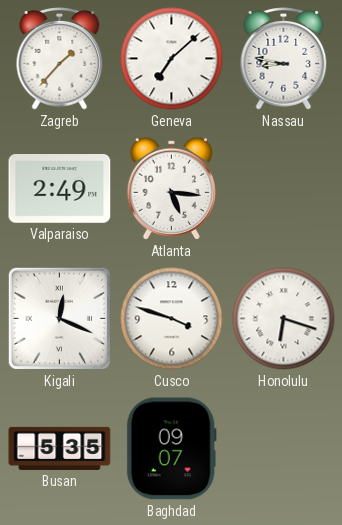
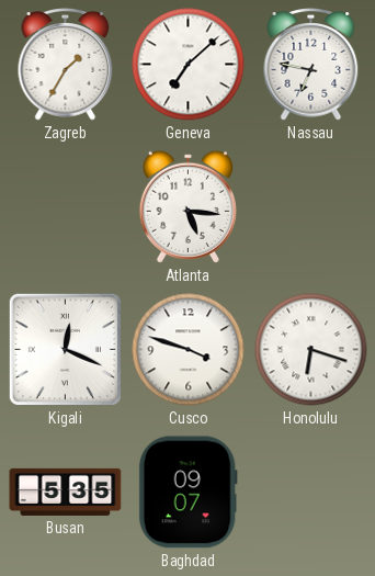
Zagreb: 1:37 -> 1:35
Nassau: 8:47 -> 6:47
Valparaiso: 2:49 -> none
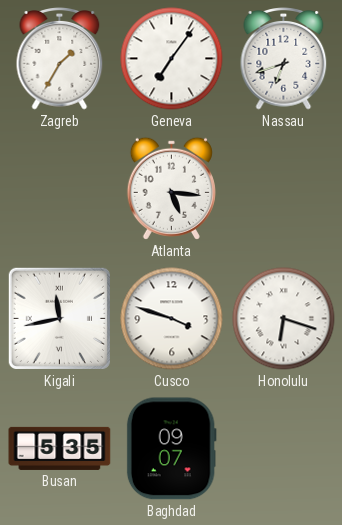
Geneva: 7:08 -> 7:06
Nassau: 6:47 -> 6:42
Kigali: 12:19 -> 11:43
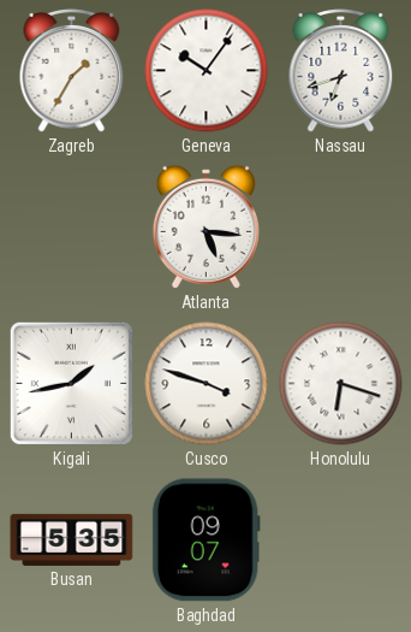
Geneva: 7:06 -> 10:06
Kigali: 11:43 -> 1:43
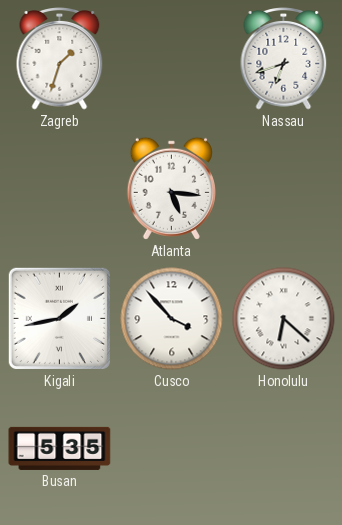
Zagreb: 1:35 -> 1:33
Geneva: 10:06 -> none
Cusco: 3:48 -> 3:53
Honolulu: 6:18 -> 6:22
Baghdad: 09:07 -> none
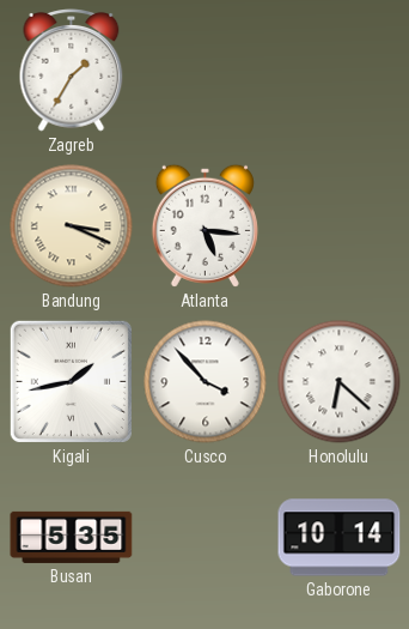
Zagreb: 1:33 -> 1:35
Nassau: 6:42 -> none
Bandung: none -> 3:19
Gaborone: none -> 10:14
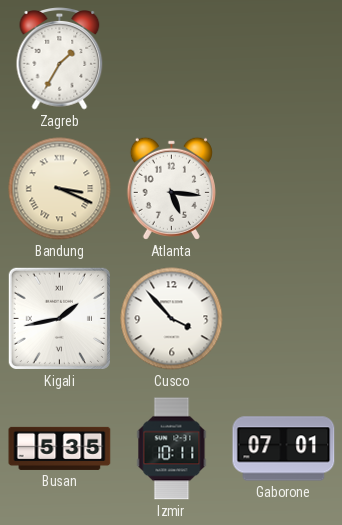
Honolulu: 6:22 -> none
Izmir: none -> 10:11
Gaborone: 10:14 -> 07:01
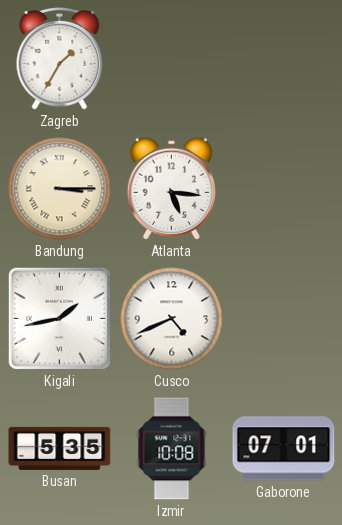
Bandung: 3:19 -> 3:15
Cusco: 3:53 -> 4:41
Izmir: 10:11 -> 10:08
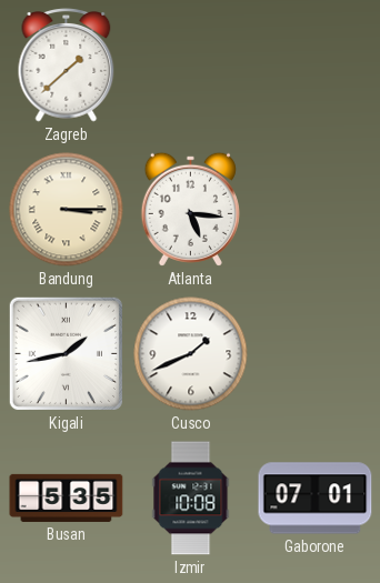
Zagreb: 1:35 -> 1:38
Cusco: 4:41 -> 1:41
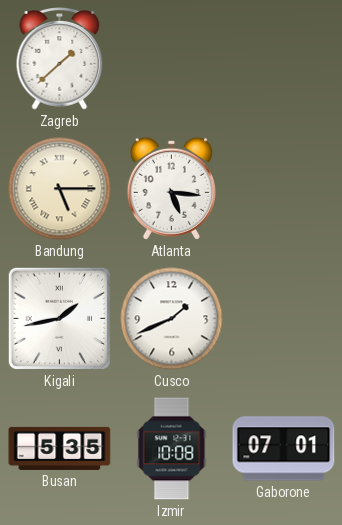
Bandung: 3:15 -> 5:15
